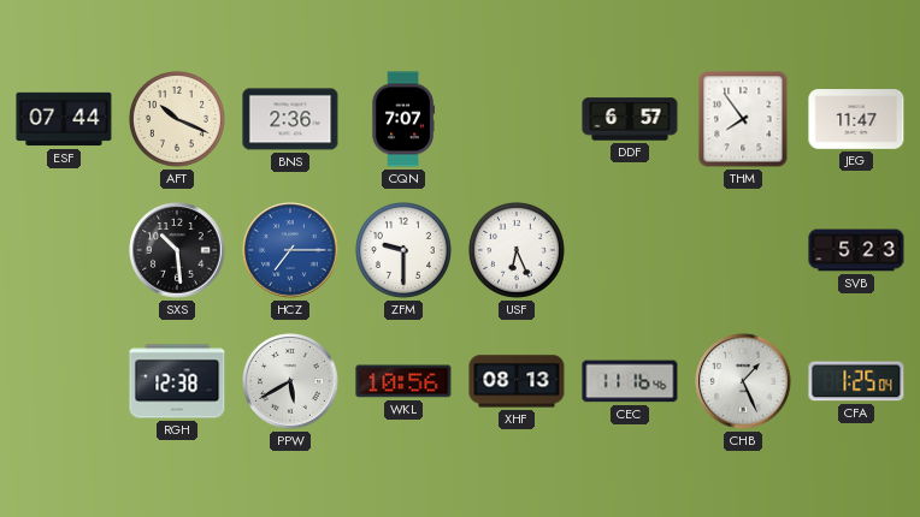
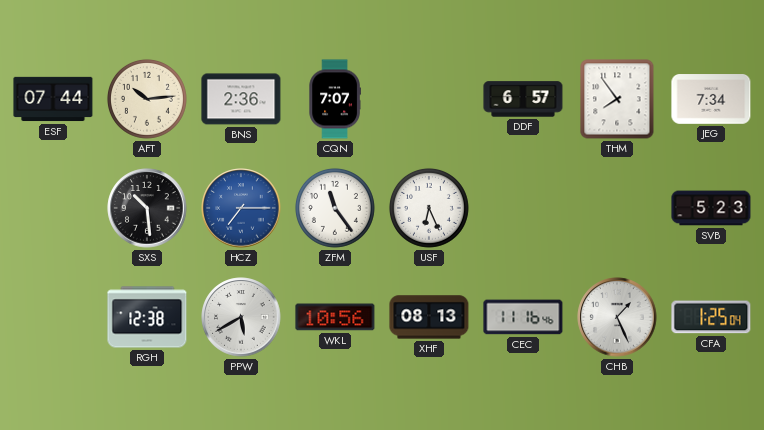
AFT: 10:19 -> 10:14
JEG: 11:47 -> 7:34
ZFM: 9:30 -> 11:24
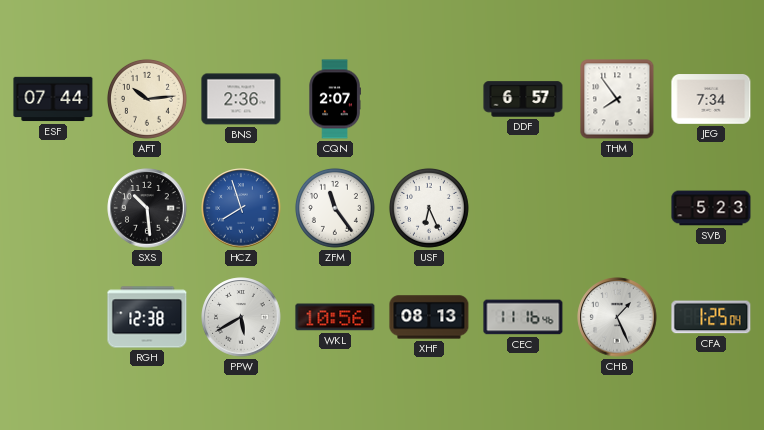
CQN: 7:07 -> 2:07
HCZ: 7:15 -> 7:57
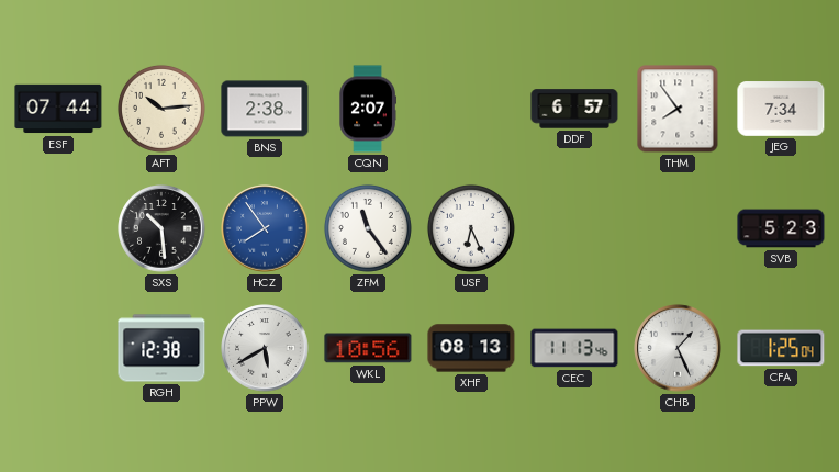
BNS: 2:36 -> 2:38
HCZ: 7:57 -> 7:54
CEC: 11:16 -> 11:13
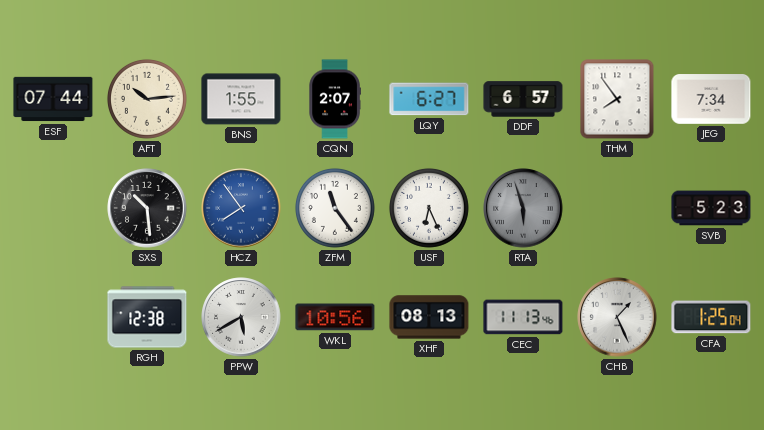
BNS: 2:38 -> 1:55
LQY: none -> 6:27
RTA: none -> 5:57
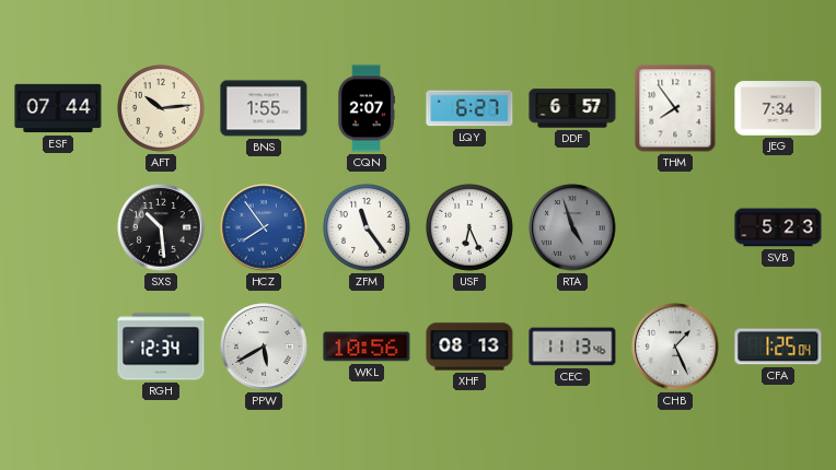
RTA: 5:57 -> 4:57
RGH: 12:38 -> 12:34
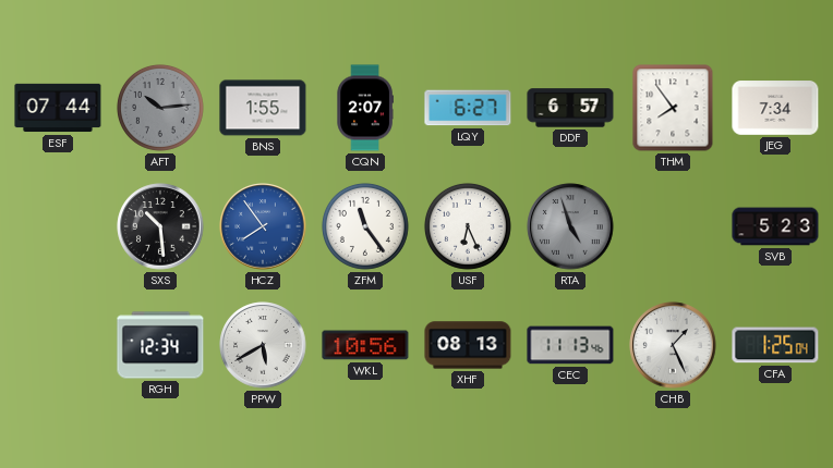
AFT dial: cream -> grey
